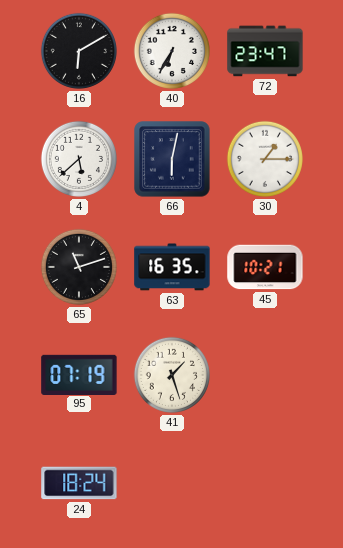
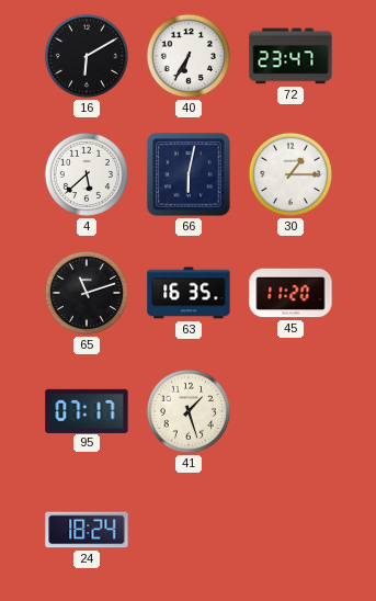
45: 10:21 -> 11:20
95: 07:19 -> 07:17
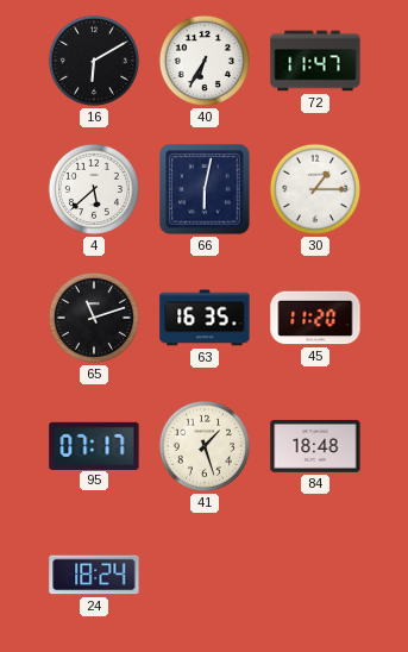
72: 23:47 -> 11:47
84: none -> 18:48
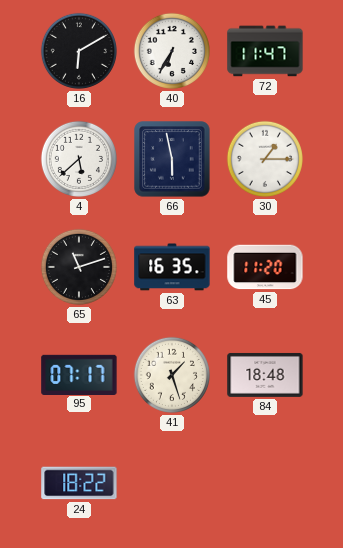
66: 6:02 -> 5:58
24: 18:24 -> 18:22
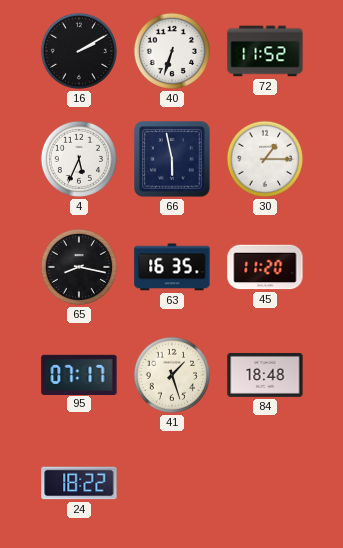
16: 6:10 -> 2:10
40: 6:35 -> 6:33
72: 11:47 -> 11:52
4: 5:38 -> 5:34
65: 11:12 -> 8:17
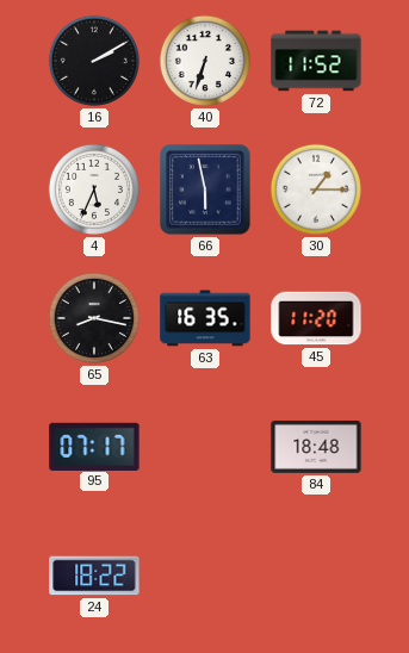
41: 1:27 -> none
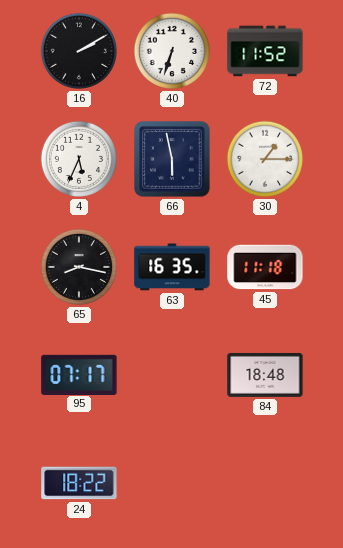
45: 11:20 -> 11:18
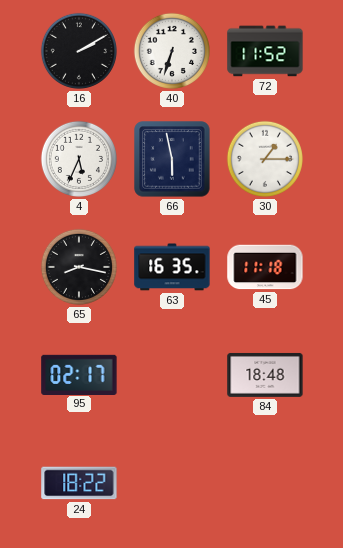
95: 07:17 -> 02:17
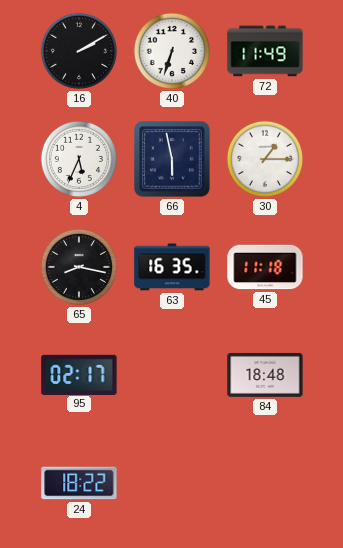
72: 11:52 -> 11:49
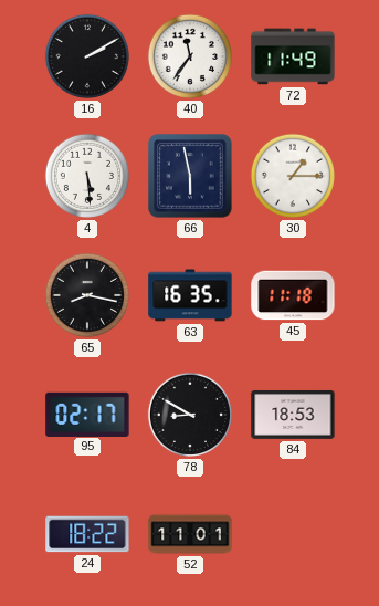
40: 6:33 -> 11:36
4: 5:34 -> 5:29
78: none -> 8:50
84: 18:48 -> 18:53
52: none -> 11:01
